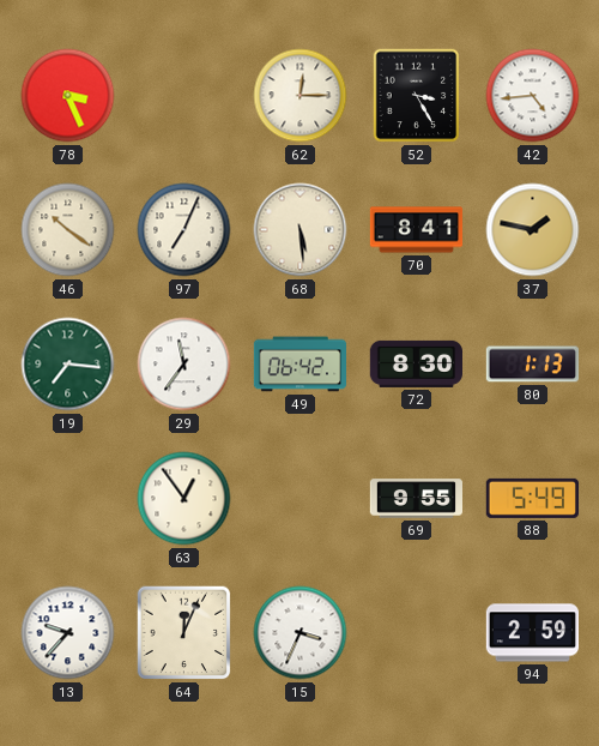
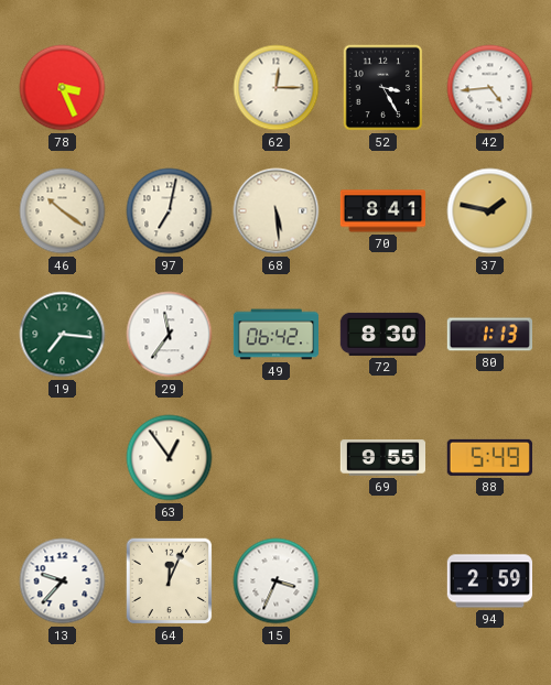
97: 7:04 -> 7:02
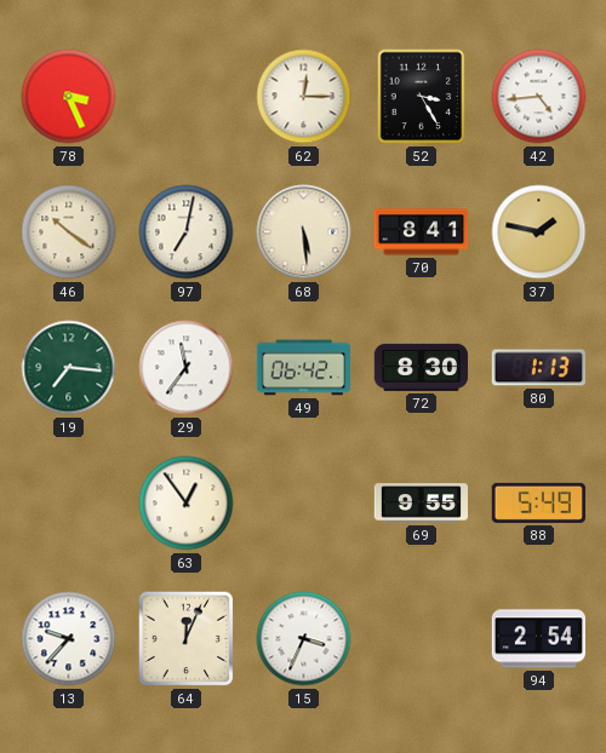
94: 2:59 -> 2:54
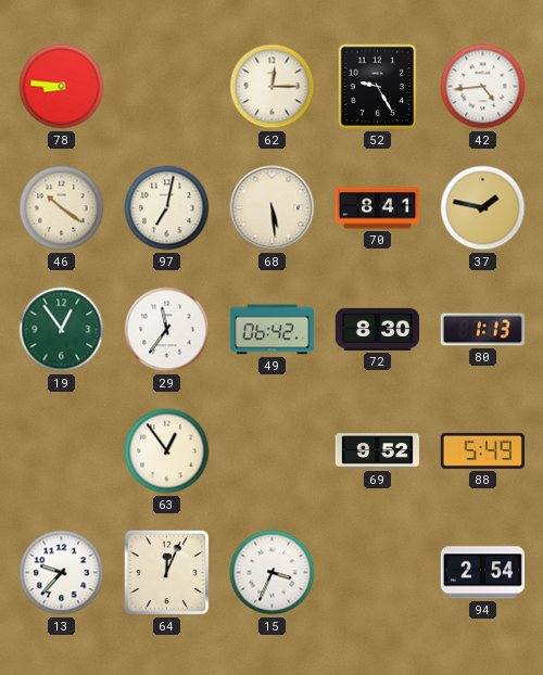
78: 3:26 -> 8:46
52: 3:25 -> 9:25
19: 7:16 -> 12:54
69: 9:55 -> 9:52
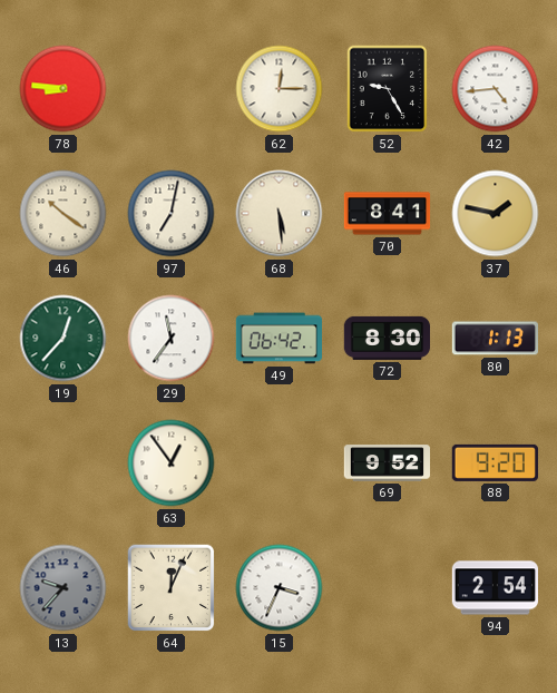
19: 12:54 -> 12:37
88: 5:49 -> 9:20
13 dial: white -> grey
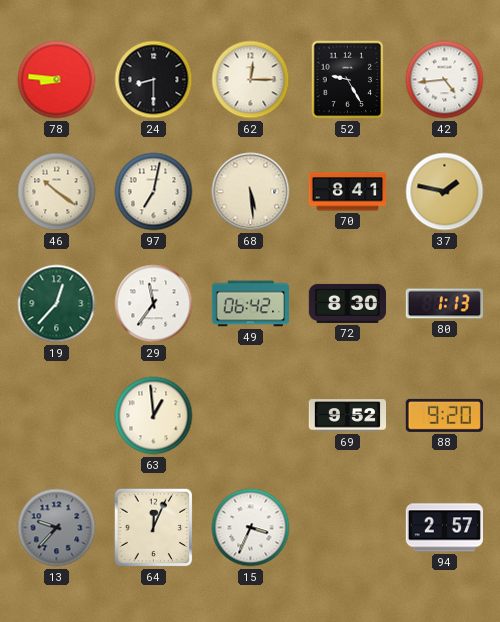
24: none -> 8:30
63: 12:54 -> 12:59
94: 2:54 -> 2:57
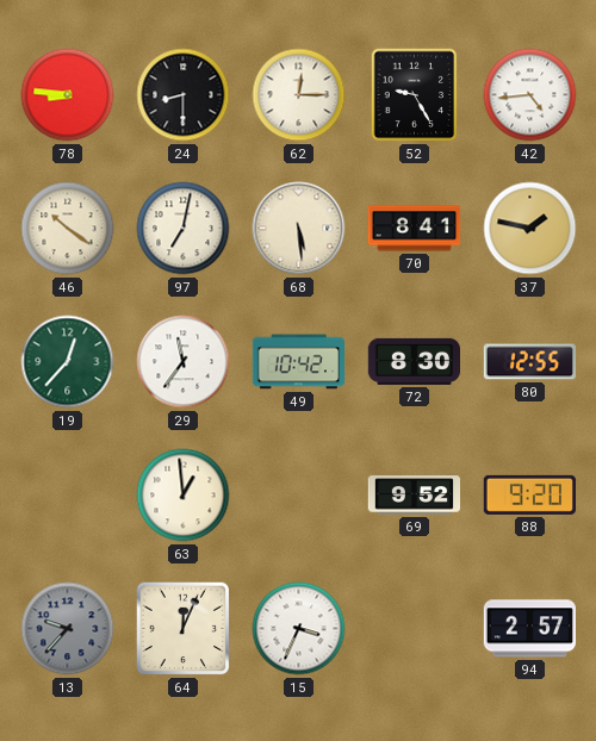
49: 06:42 -> 10:42
80: 1:13 -> 12:55
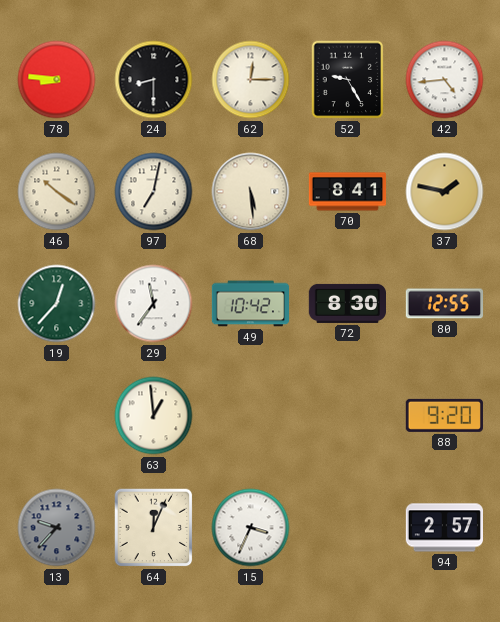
69: 9:52 -> none
